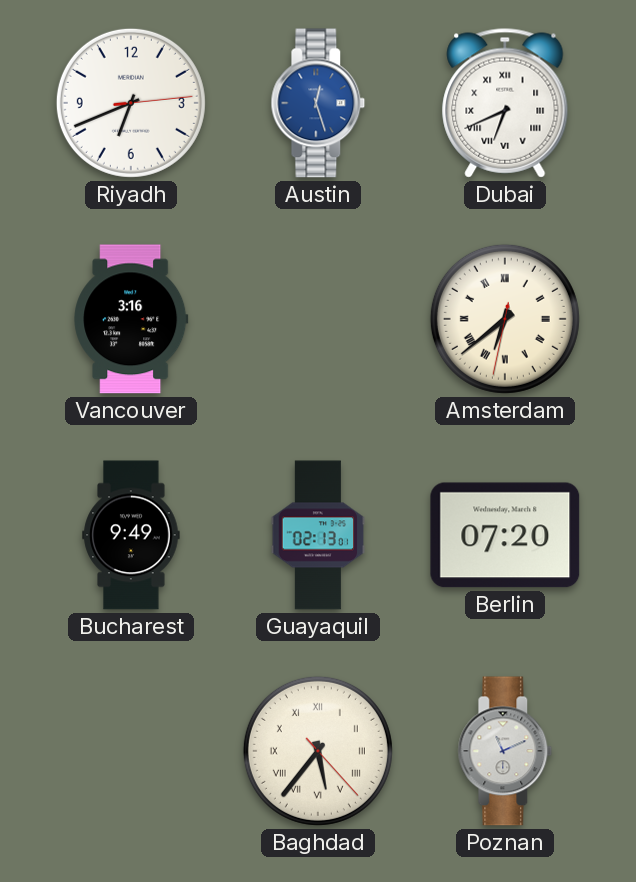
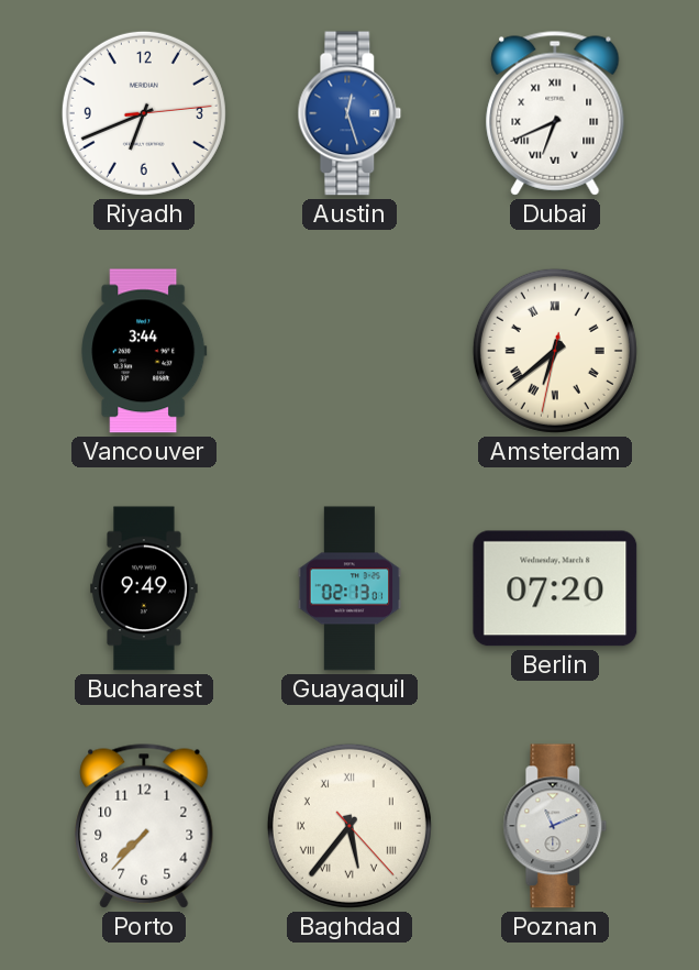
Vancouver: 3:16 -> 3:44
Porto: none -> 7:37
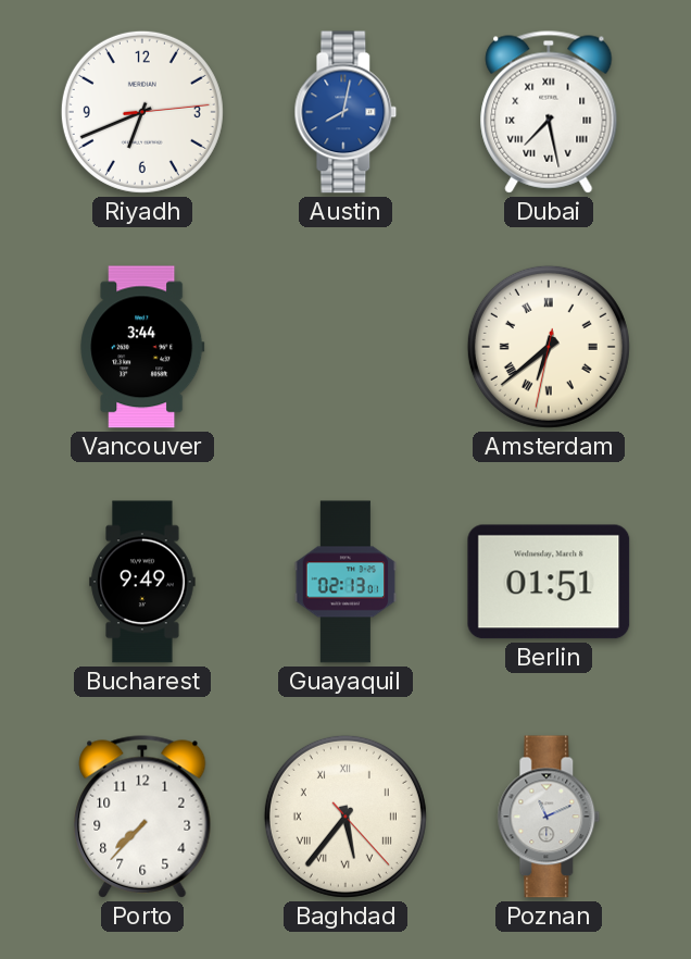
Austin: 12:27 -> 8:02
Dubai: 6:41 -> 7:28
Berlin: 07:20 -> 01:51
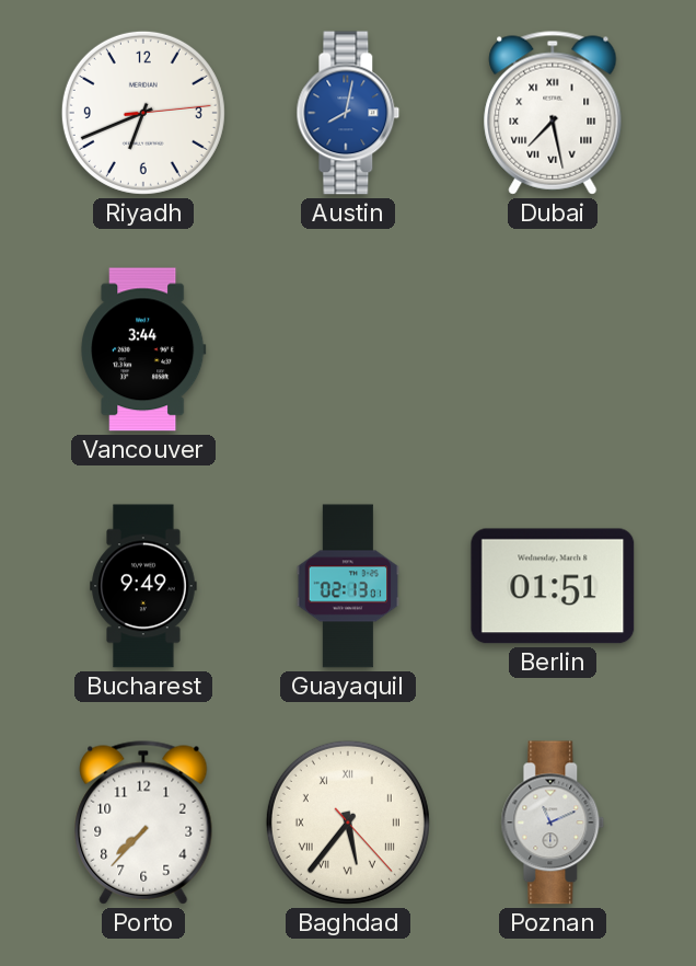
Amsterdam: 6:38 -> none
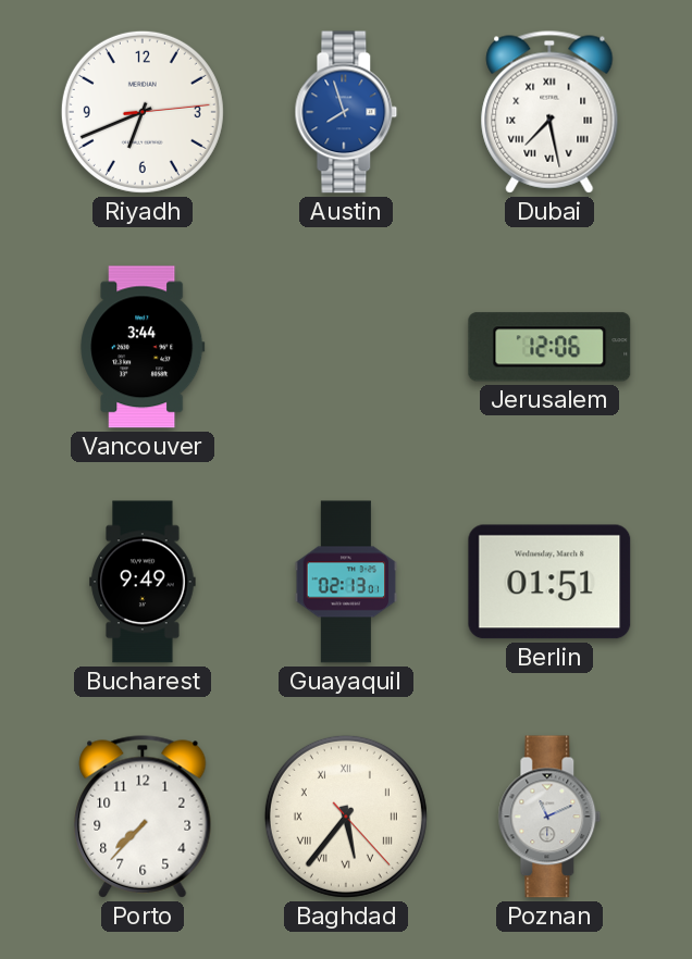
Austin: 8:02 -> 7:57
Jerusalem: none -> 12:06
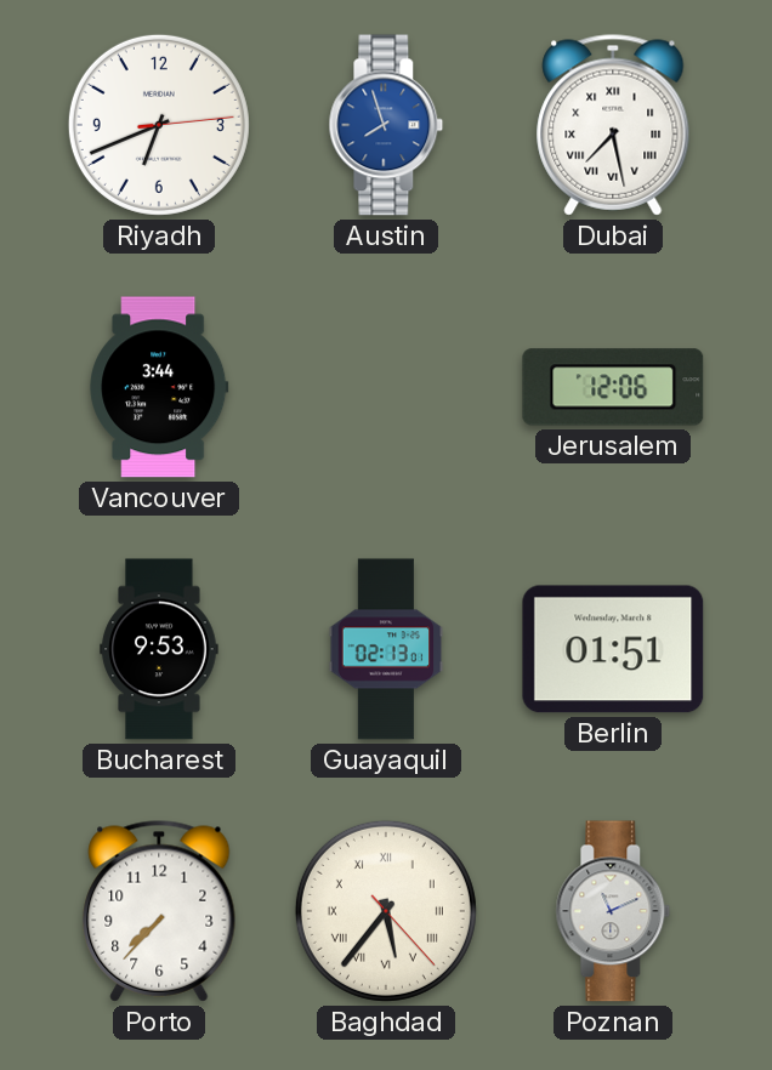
Bucharest: 9:49 -> 9:53
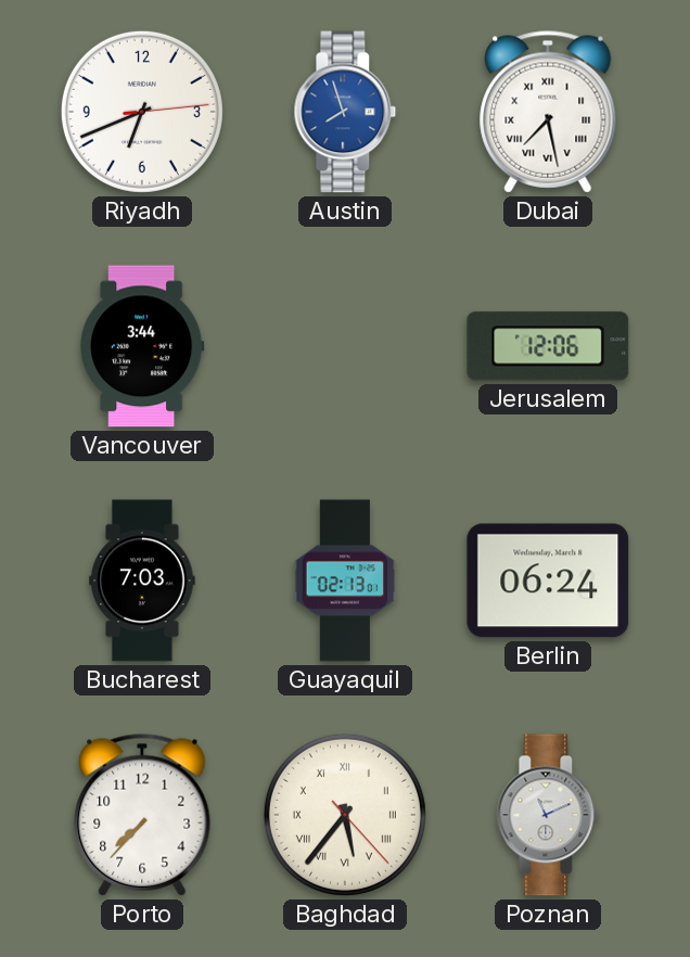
Bucharest: 9:53 -> 7:03
Berlin: 01:51 -> 06:24
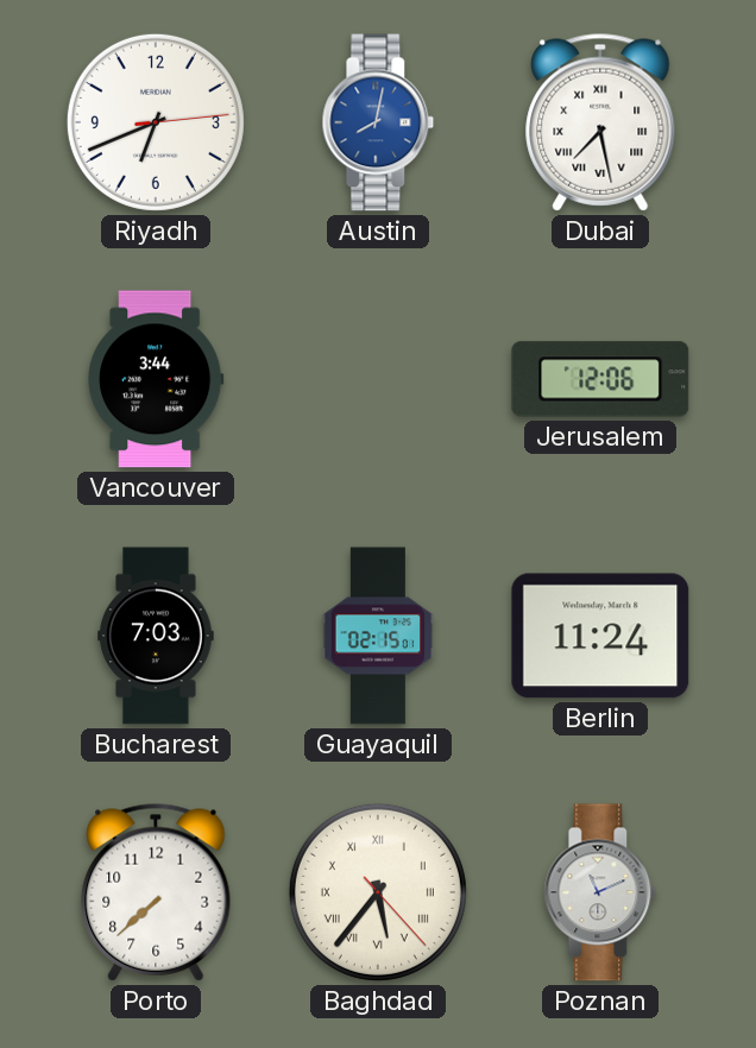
Austin: 7:57 -> 8:02
Guayaquil: 02:13 -> 02:15
Berlin: 06:24 -> 11:24
Porto: 7:37 -> 7:38
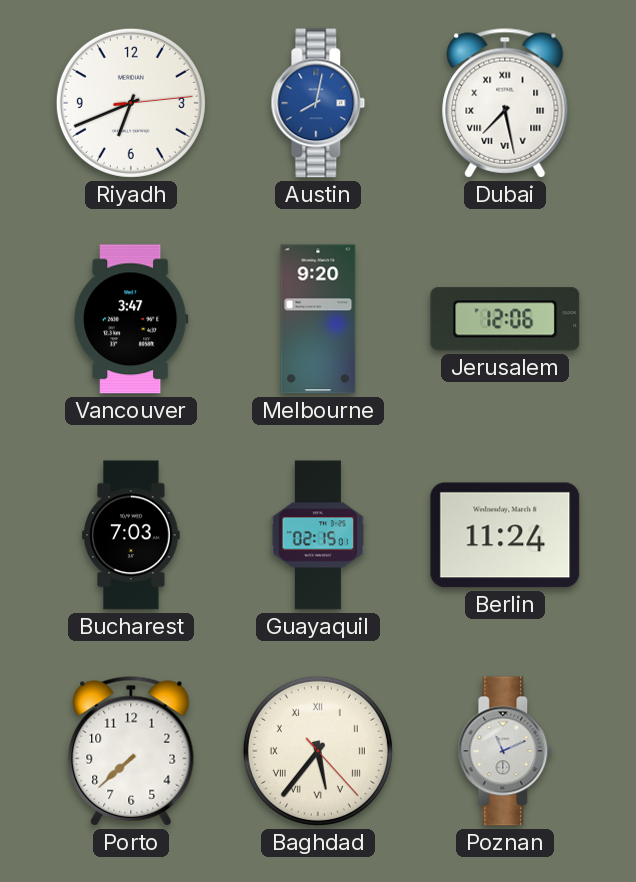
Vancouver: 3:44 -> 3:47
Melbourne: none -> 9:20
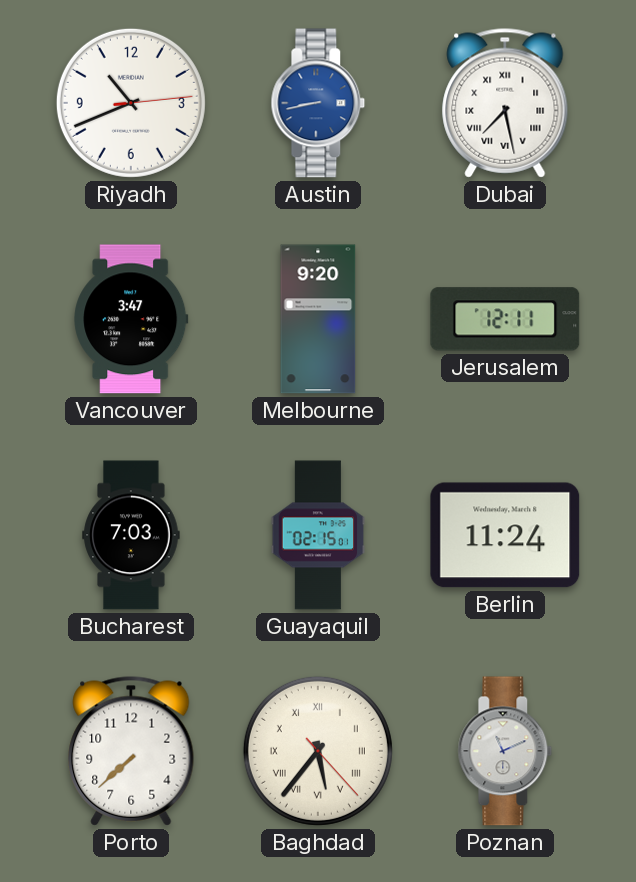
Riyadh: 6:41 -> 10:41
Austin: 8:02 -> 8:43
Jerusalem: 12:06 -> 12:11
